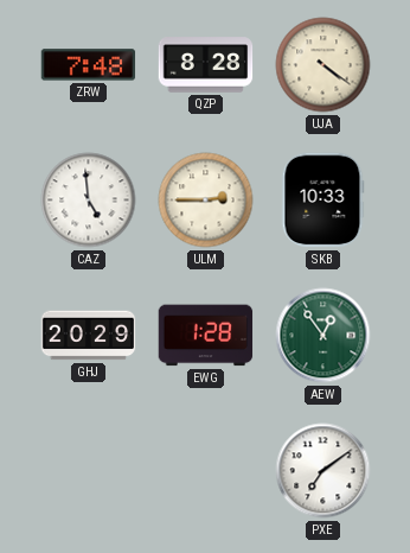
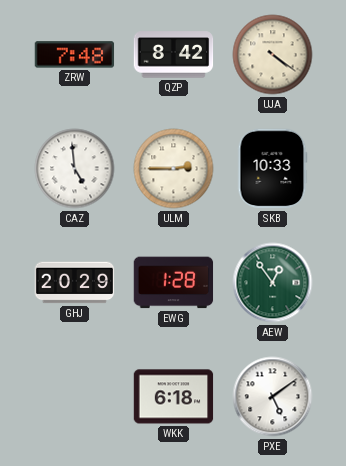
QZP: 8:28 -> 8:42
WKK: none -> 6:18
PXE: 7:09 -> 5:09
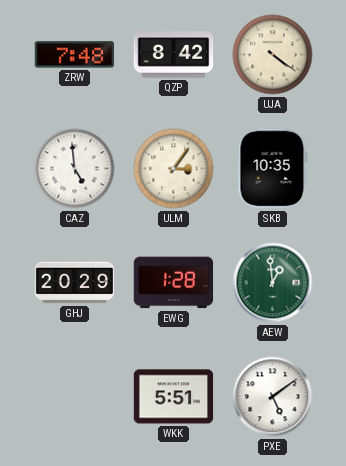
ULM: 2:45 -> 3:06
SKB: 10:33 -> 10:35
AEW: 12:54 -> 12:59
WKK: 6:18 -> 5:51
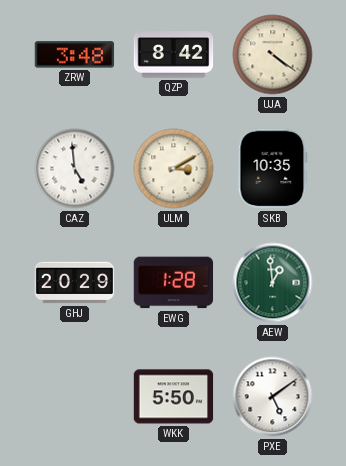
ZRW: 7:48 -> 3:48
ULM: 3:06 -> 3:10
WKK: 5:51 -> 5:50
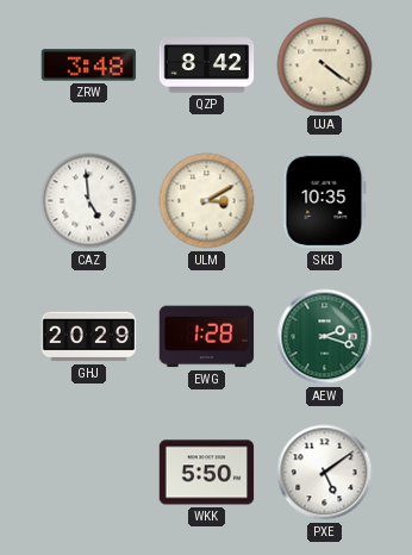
AEW: 12:59 -> 2:18
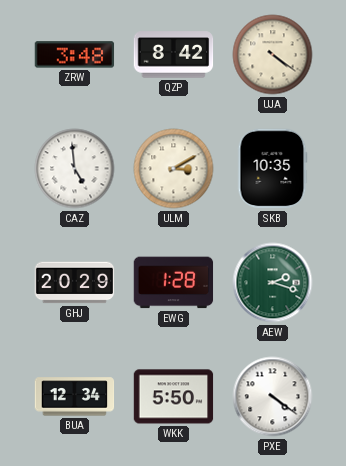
BUA: none -> 12:34
PXE: 5:09 -> 4:21
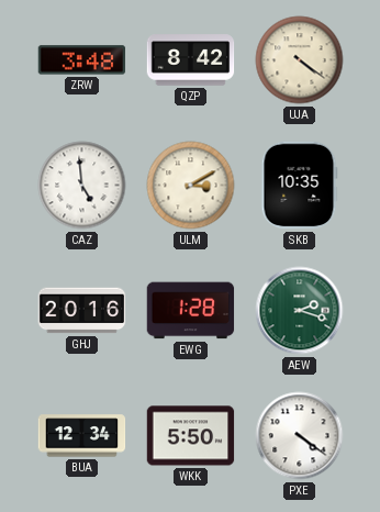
GHJ: 20:29 -> 20:16
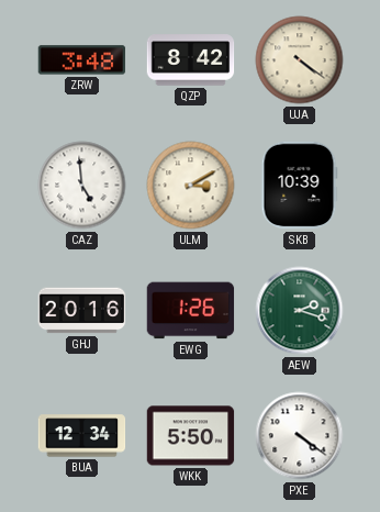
SKB: 10:35 -> 10:39
EWG: 1:28 -> 1:26
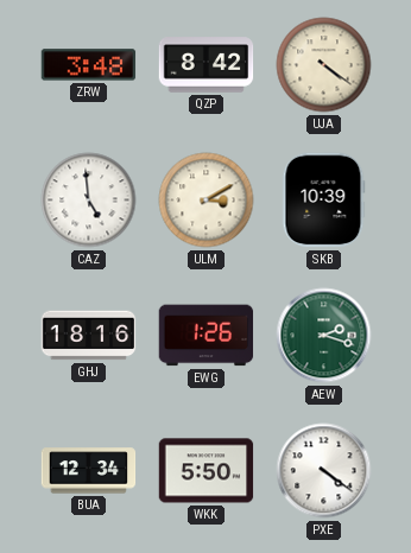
GHJ: 20:16 -> 18:16
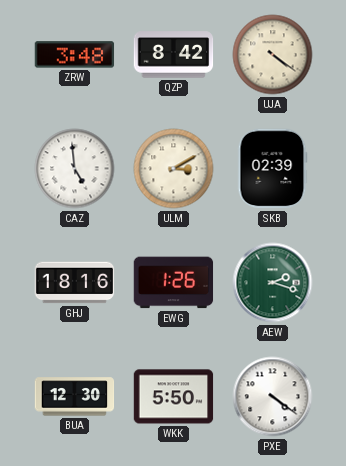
SKB: 10:39 -> 02:39
BUA: 12:34 -> 12:30
